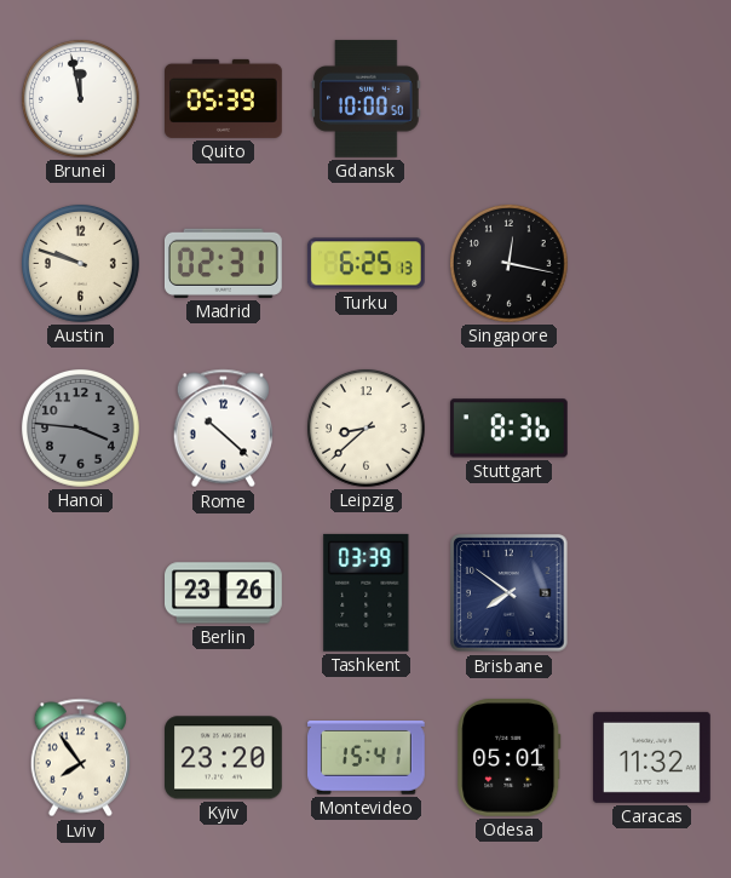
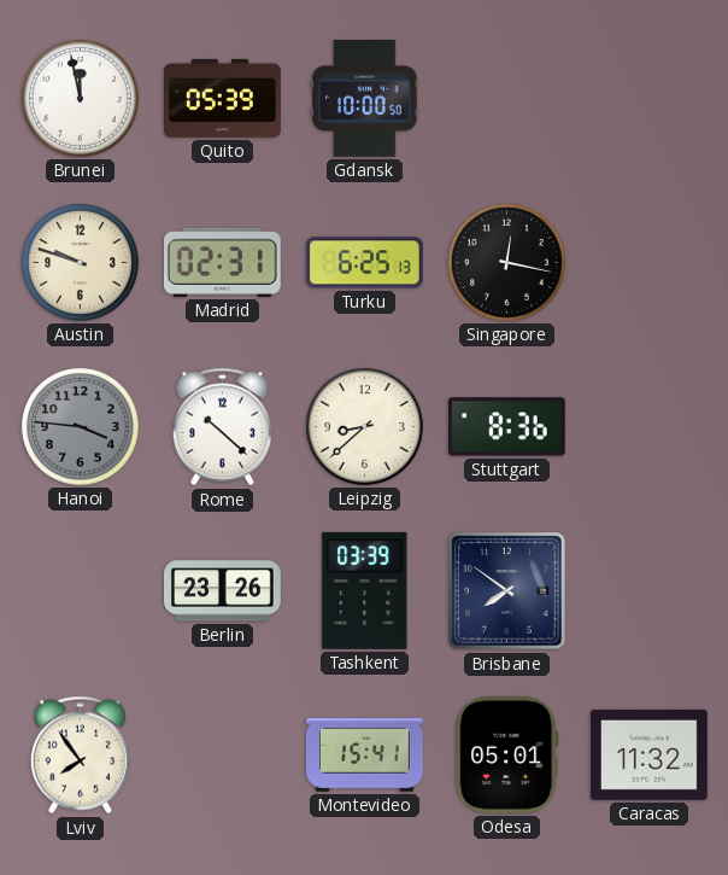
Kyiv: 23:20 -> none
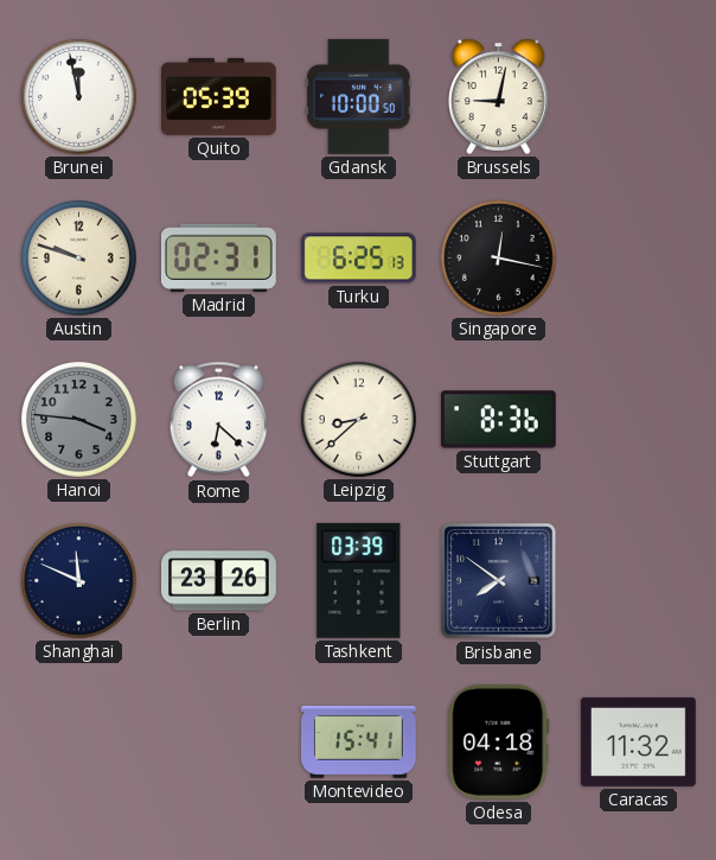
Brussels: none -> 9:02
Rome: 10:22 -> 6:22
Shanghai: none -> 11:49
Lviv: 7:54 -> none
Odesa: 05:01 -> 04:18
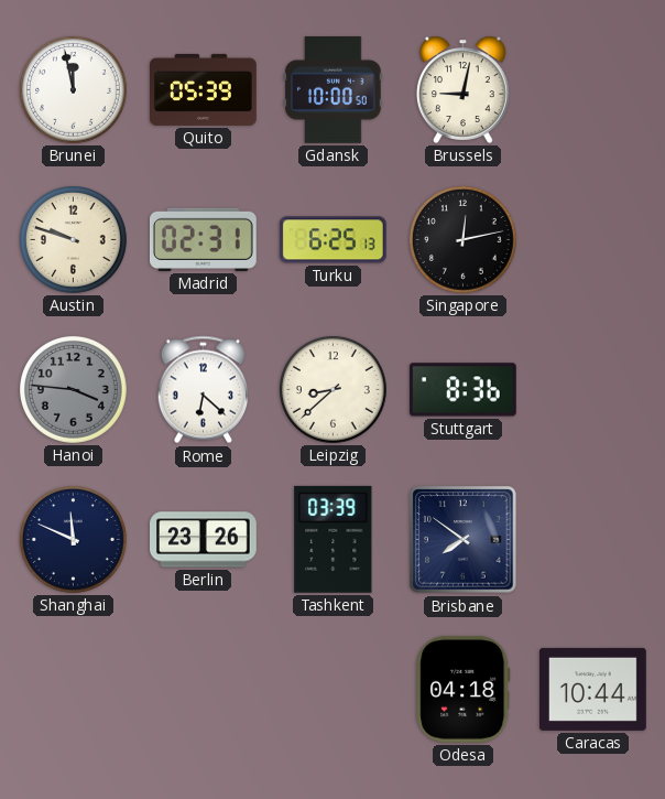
Singapore: 12:17 -> 12:13
Montevideo: 15:41 -> none
Caracas: 11:32 -> 10:44
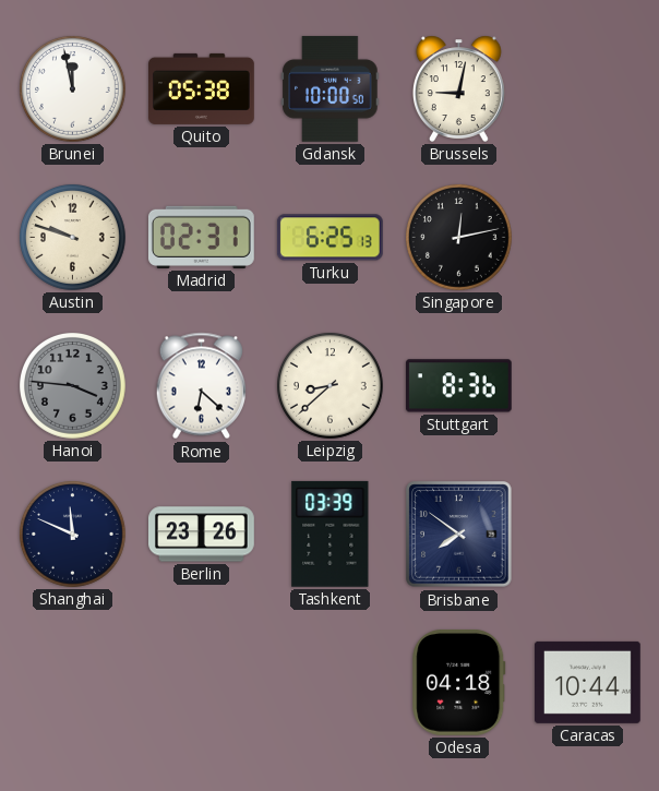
Quito: 05:39 -> 05:38
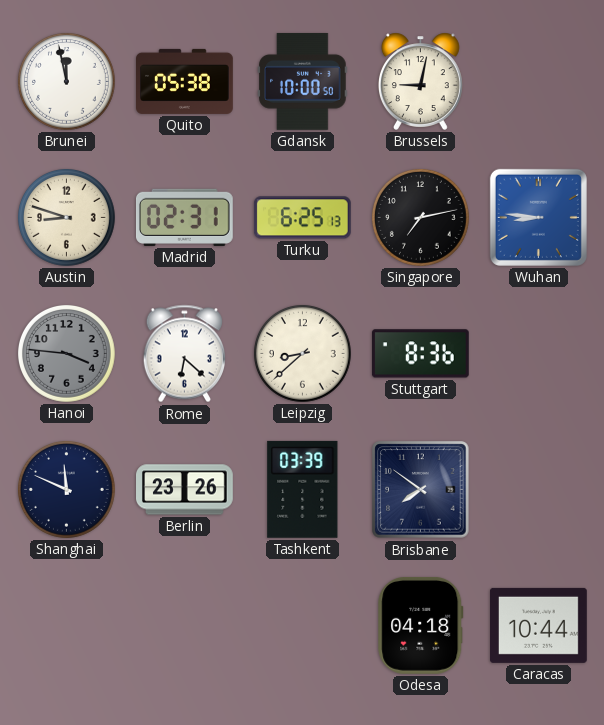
Austin: 9:48 -> 8:48
Singapore: 12:13 -> 7:13
Wuhan: none -> 8:46
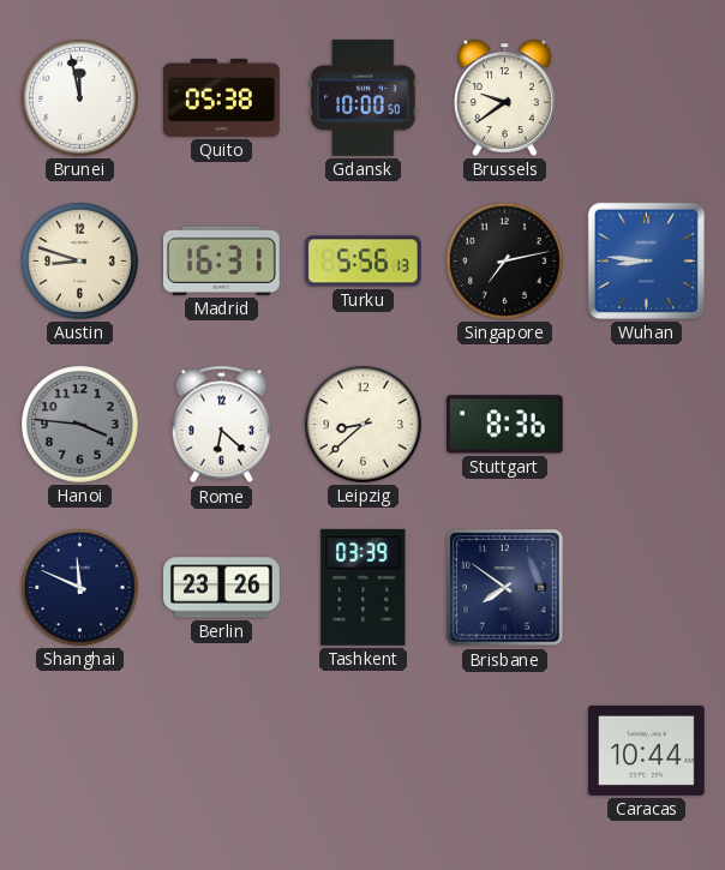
Brussels: 9:02 -> 9:39
Madrid: 02:31 -> 16:31
Turku: 6:25 -> 5:56
Odesa: 04:18 -> none
